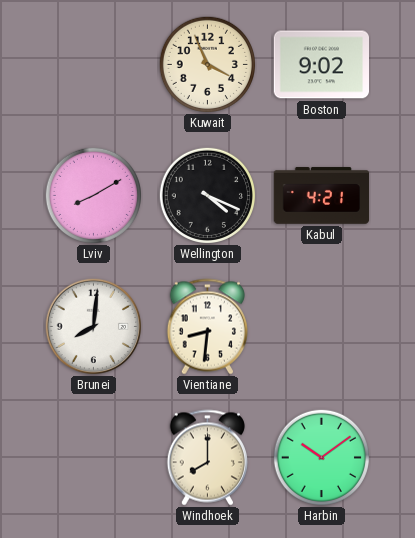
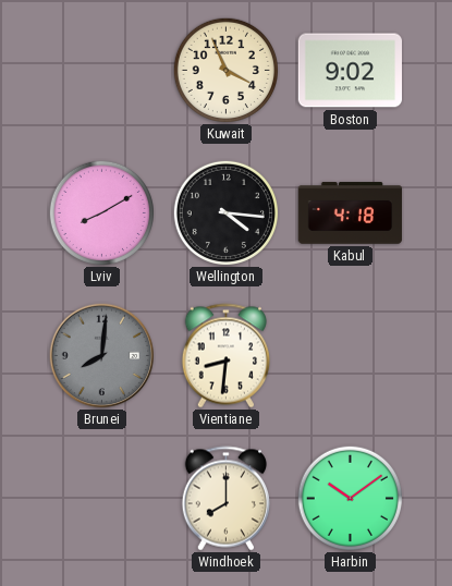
Wellington: 4:19 -> 4:16
Kabul: 4:21 -> 4:18
Brunei dial: white -> grey
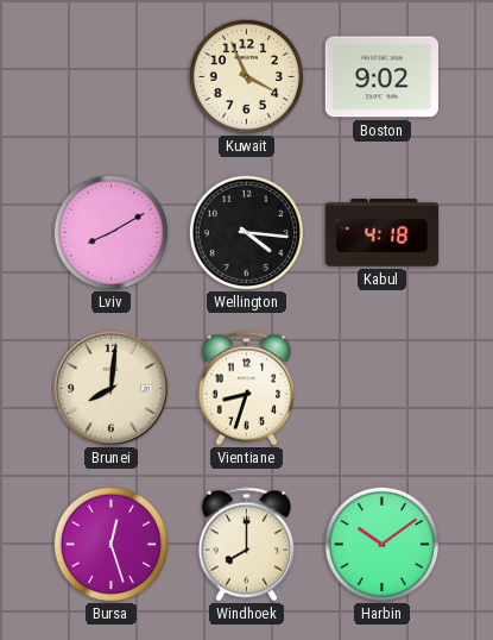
Brunei dial: grey -> cream
Vientiane: 8:31 -> 8:33
Bursa: none -> 12:27
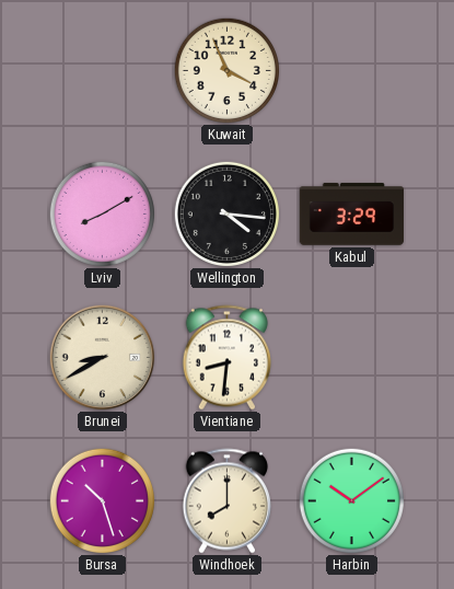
Boston: 9:02 -> none
Kabul: 4:18 -> 3:29
Brunei: 8:01 -> 8:40
Vientiane: 8:33 -> 8:31
Bursa: 12:27 -> 10:27
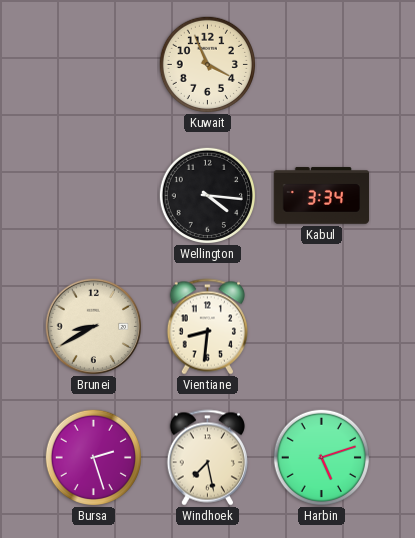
Lviv: 8:10 -> none
Kabul: 3:29 -> 3:34
Bursa: 10:27 -> 2:27
Windhoek: 8:00 -> 7:28
Harbin: 10:09 -> 5:12
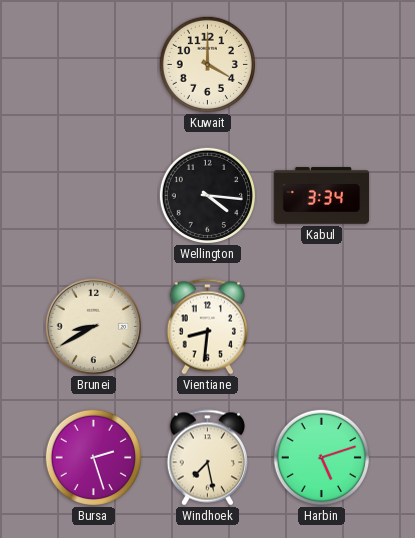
Kuwait: 3:56 -> 4:00
